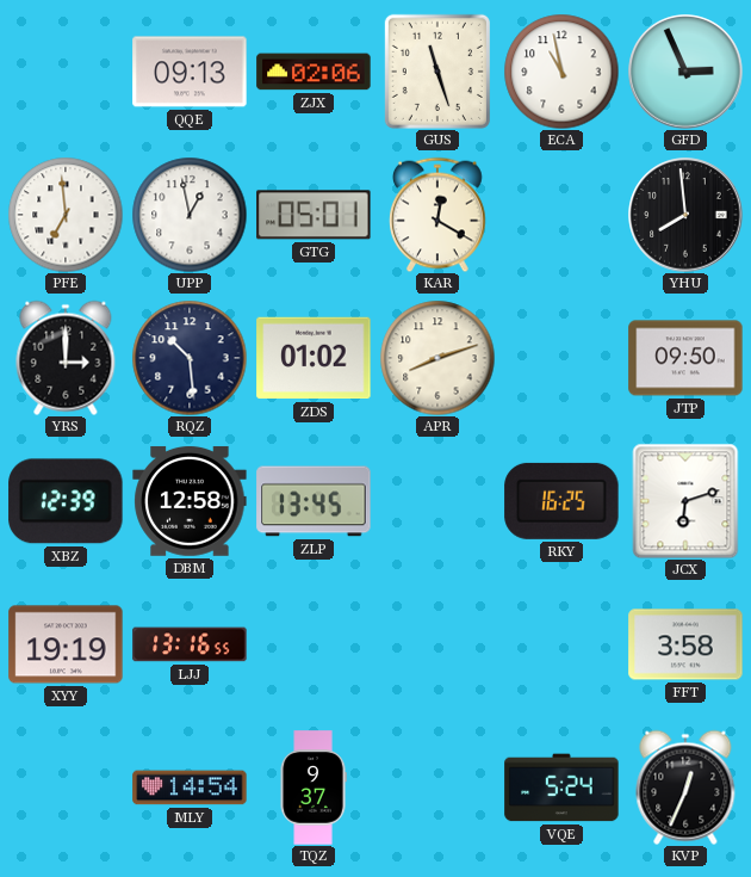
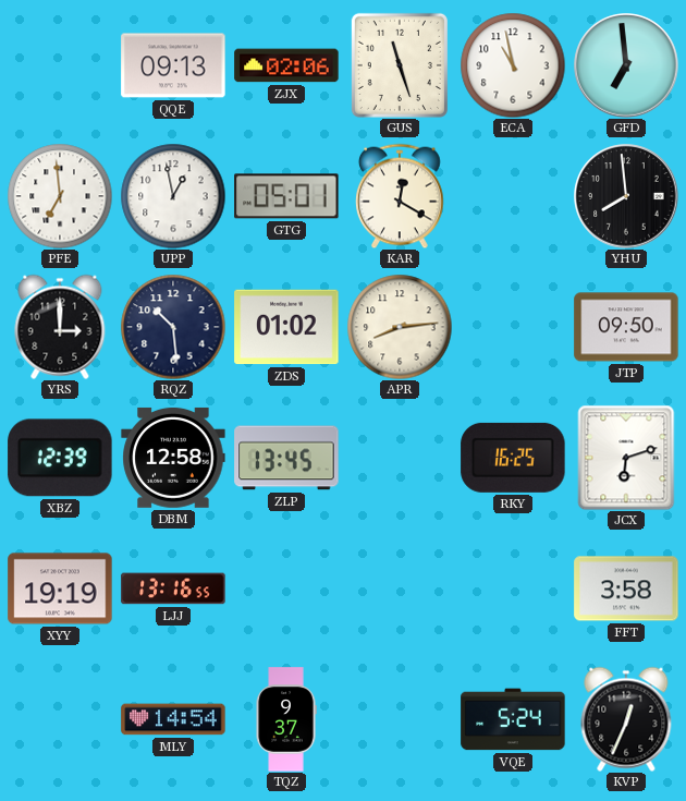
GFD: 2:56 -> 6:59
APR: 8:12 -> 8:14
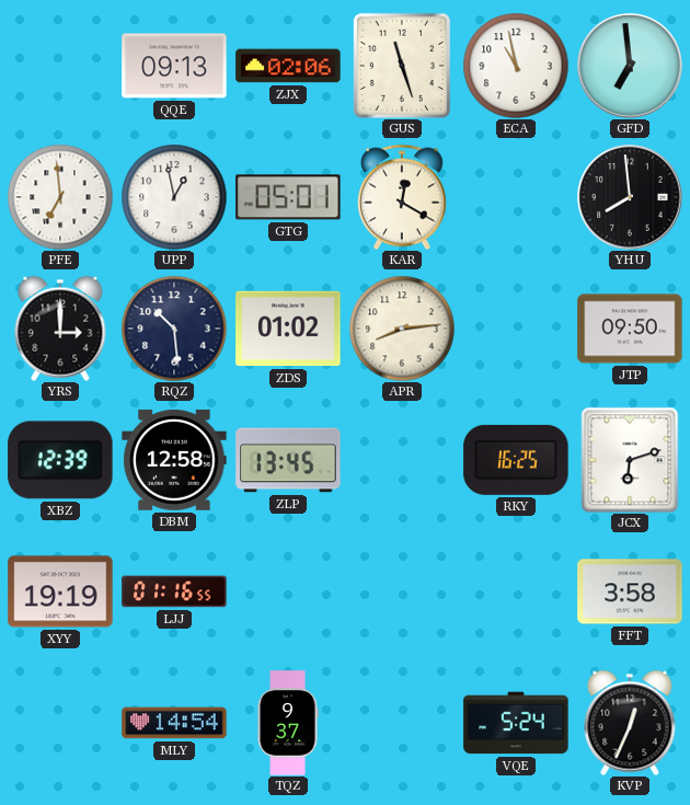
LJJ: 13:16 -> 01:16
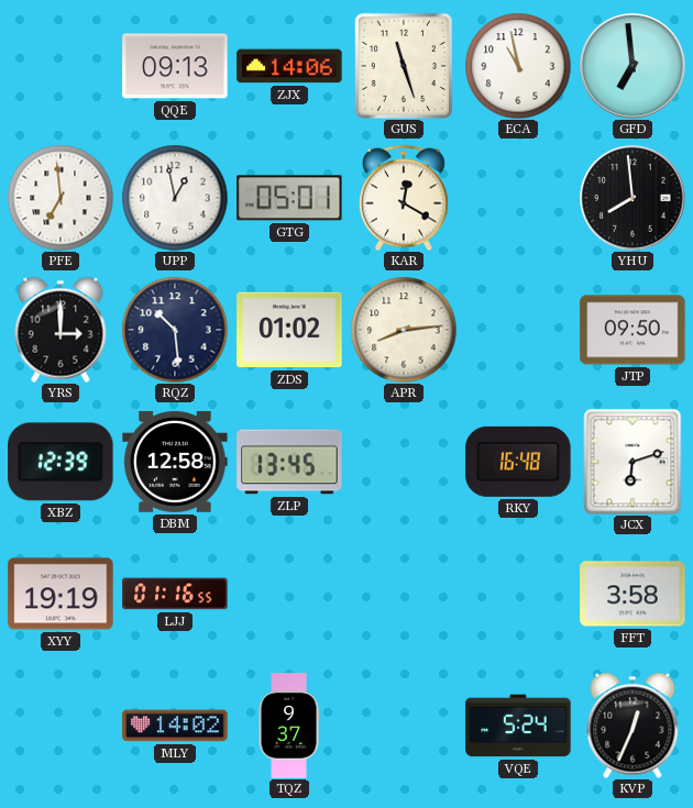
ZJX: 02:06 -> 14:06
RKY: 16:25 -> 16:48
MLY: 14:54 -> 14:02
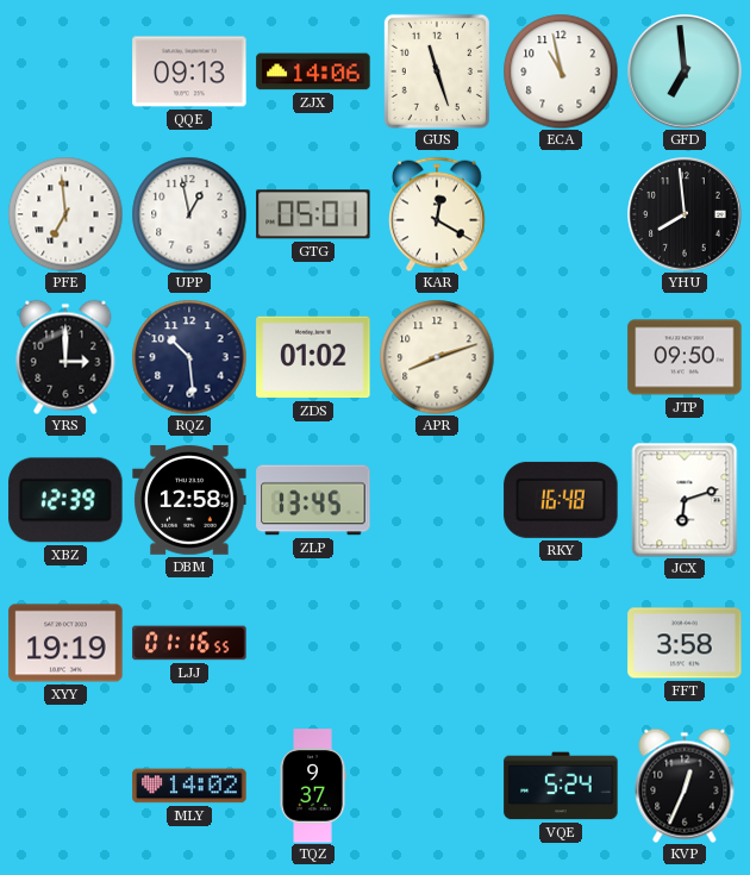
APR: 8:14 -> 8:12
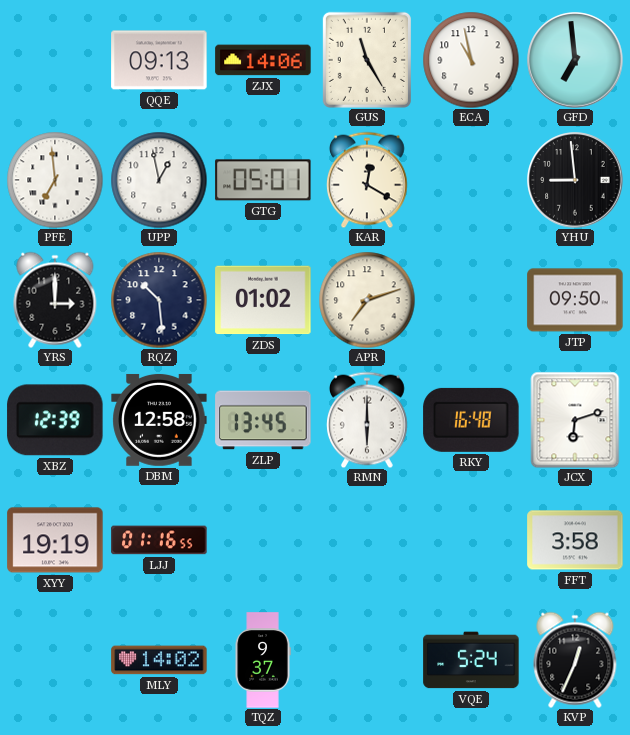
GUS: 11:27 -> 11:25
YHU: 7:59 -> 8:59
APR: 8:12 -> 7:12
RMN: none -> 6:00
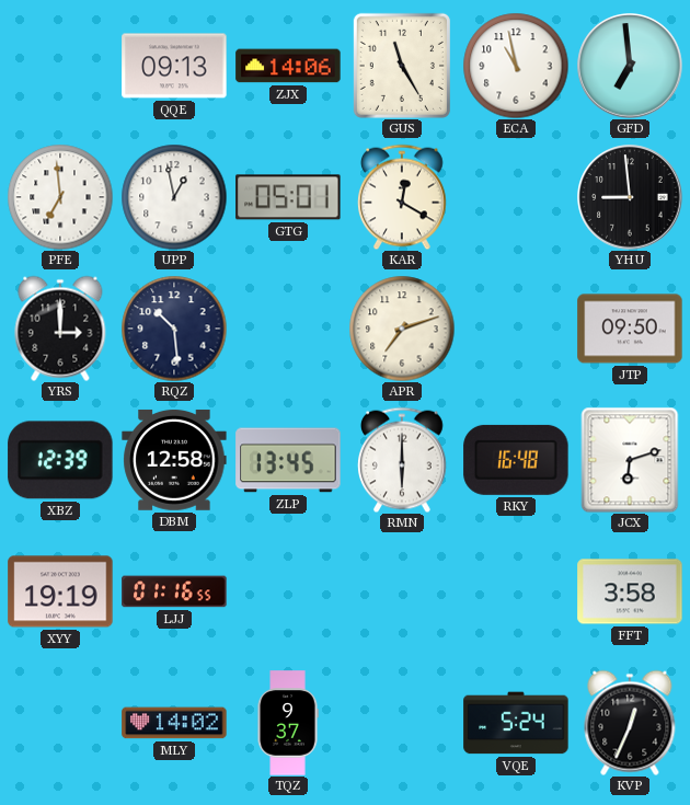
ZDS: 01:02 -> none
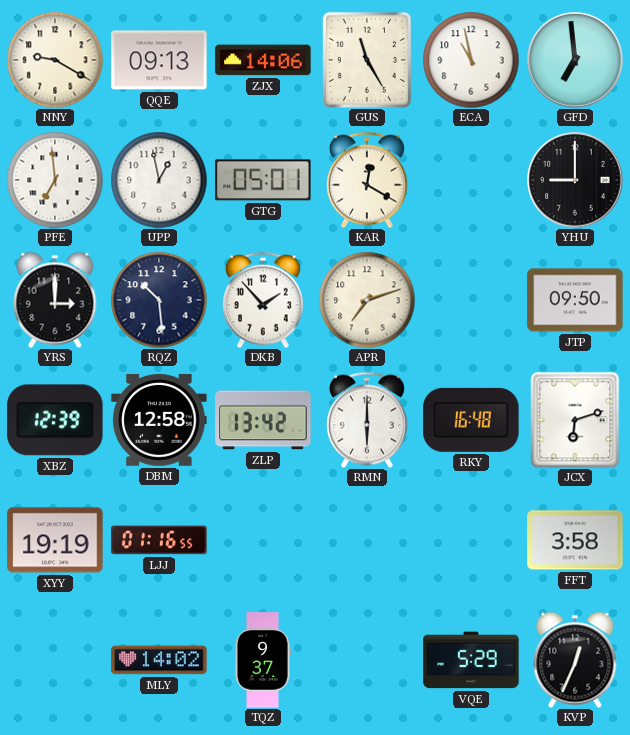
NNY: none -> 9:20
YHU: 8:59 -> 9:00
DKB: none -> 1:53
ZLP: 13:45 -> 13:42
VQE: 5:24 -> 5:29
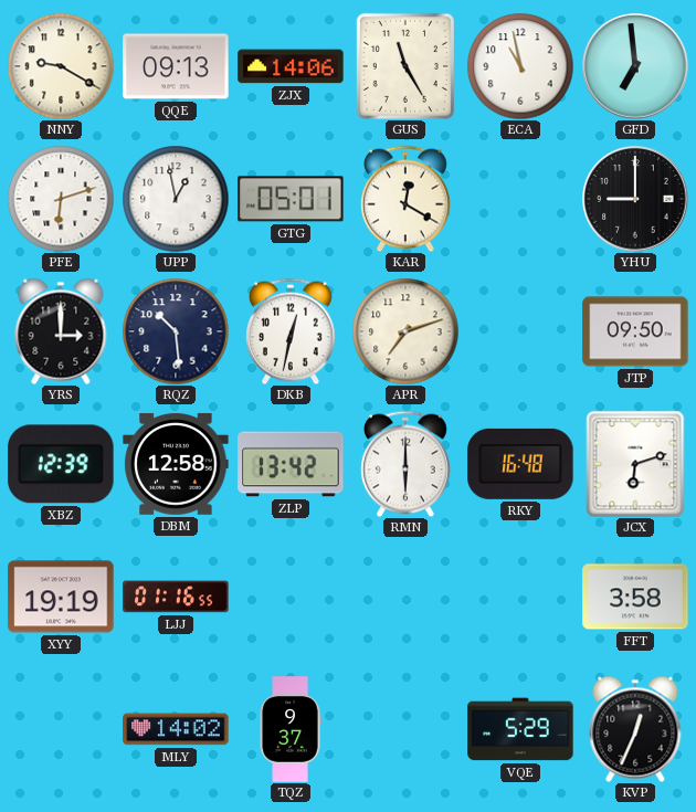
PFE: 6:59 -> 6:12
DKB: 1:53 -> 12:32
